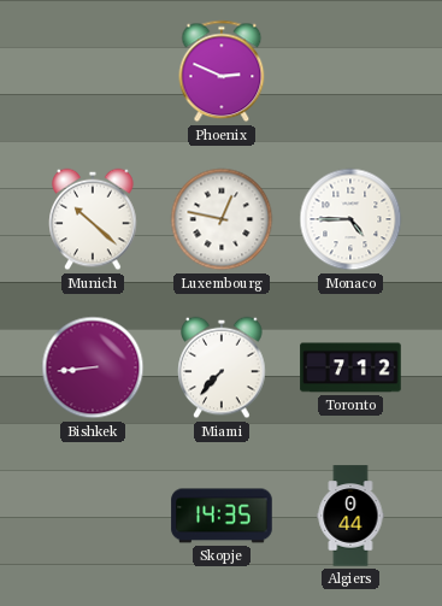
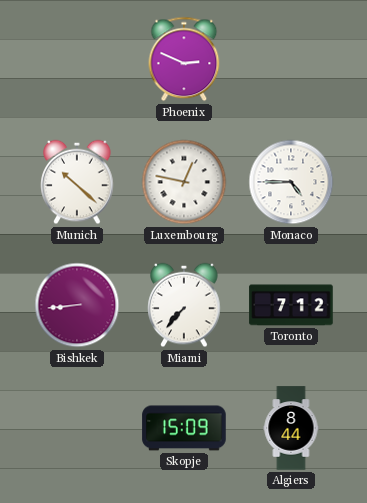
Skopje: 14:35 -> 15:09
Algiers: 0:44 -> 8:44
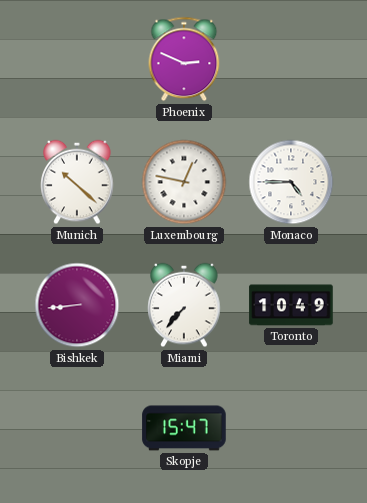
Toronto: 7:12 -> 10:49
Skopje: 15:09 -> 15:47
Algiers: 8:44 -> none
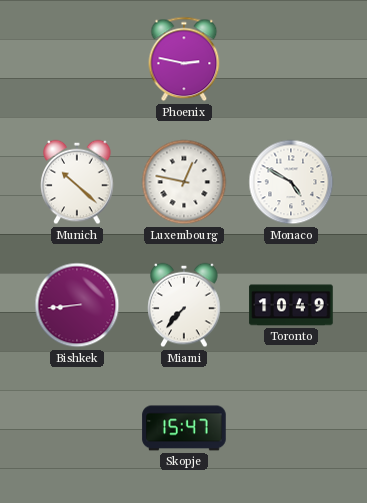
Phoenix: 2:49 -> 2:47
Monaco: 4:45 -> 4:50
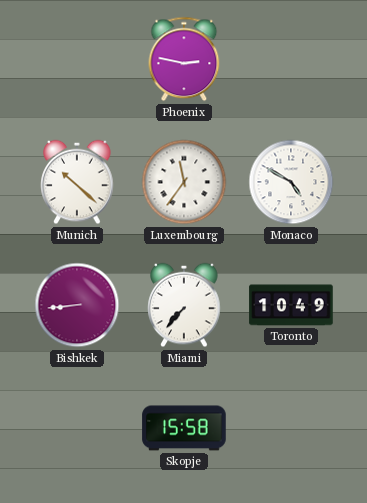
Luxembourg: 12:47 -> 11:36
Skopje: 15:47 -> 15:58
